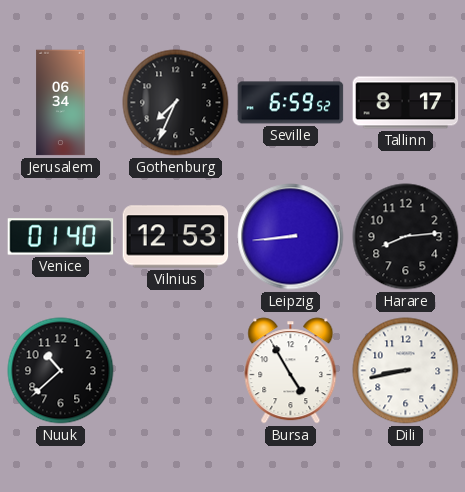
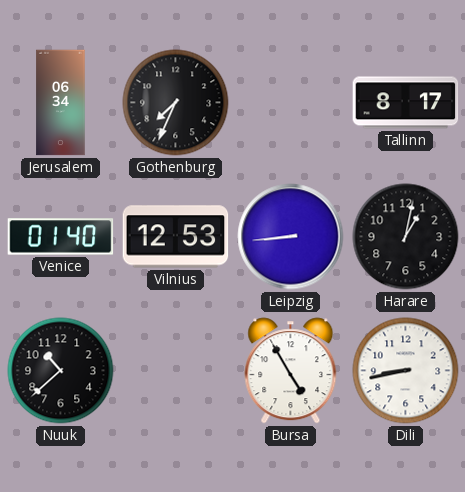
Seville: 6:59 -> none
Harare: 8:14 -> 1:02
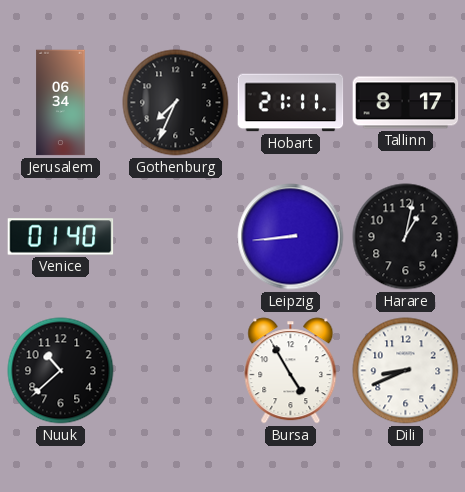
Hobart: none -> 21:11
Vilnius: 12:53 -> none
Dili: 8:43 -> 8:41
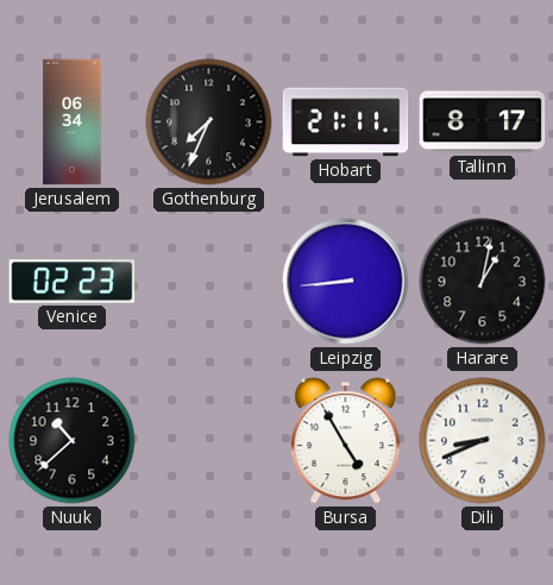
Venice: 01:40 -> 02:23
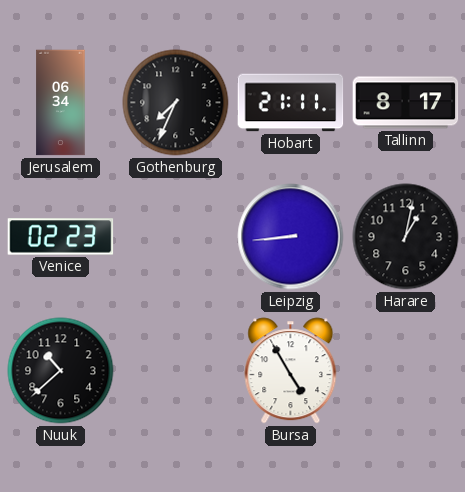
Dili: 8:41 -> none
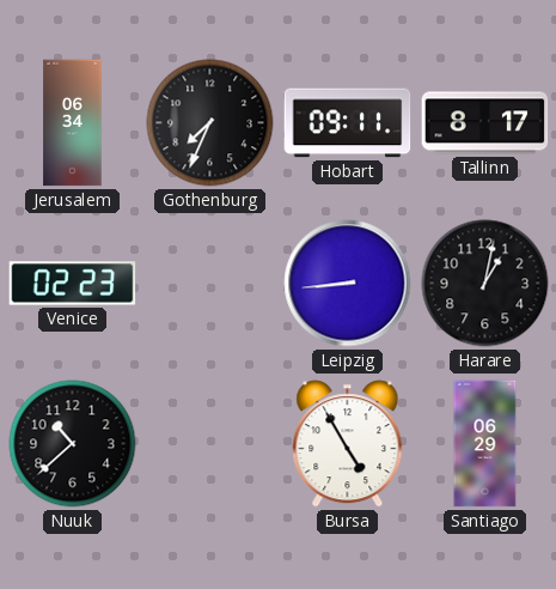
Hobart: 21:11 -> 09:11
Santiago: none -> 06:29
